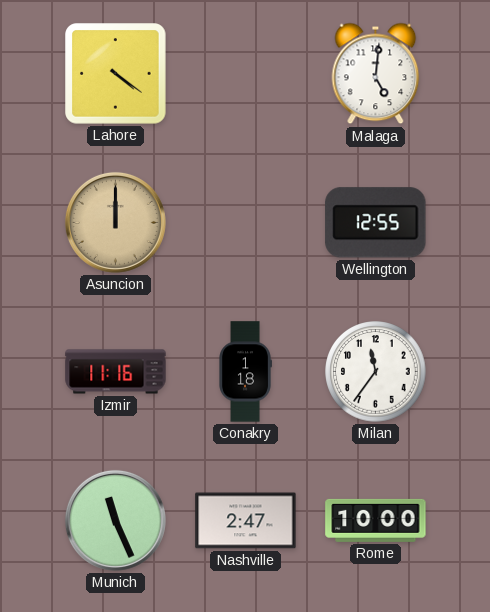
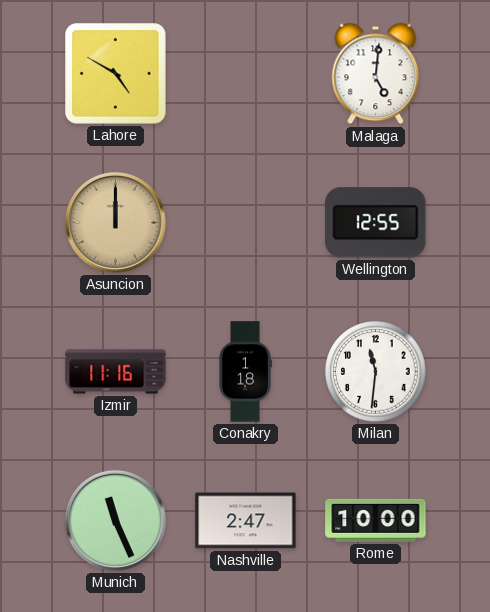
Lahore: 4:21 -> 4:50
Milan: 11:36 -> 11:31
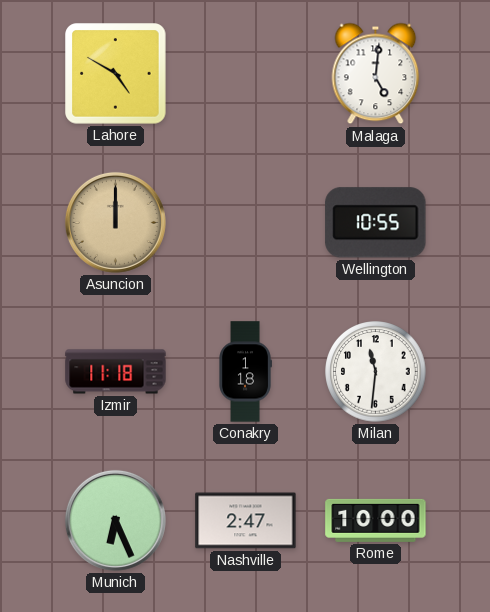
Wellington: 12:55 -> 10:55
Izmir: 11:16 -> 11:18
Munich: 11:26 -> 6:26
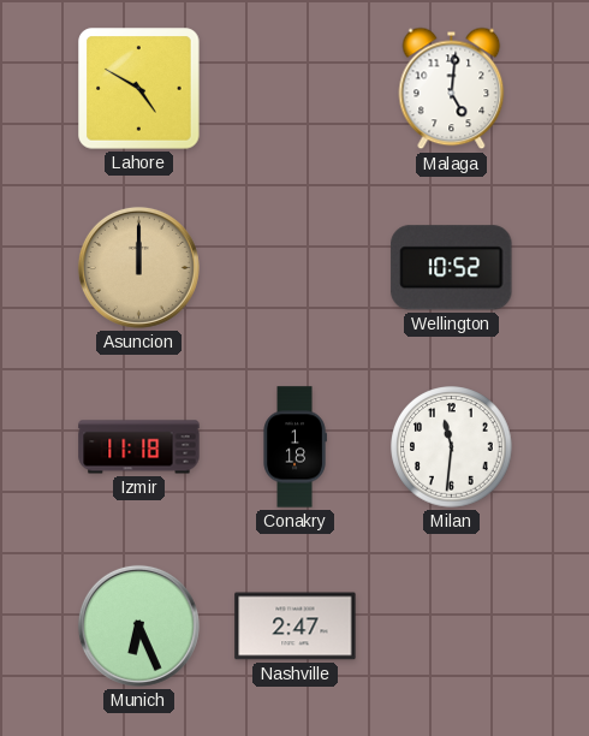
Wellington: 10:55 -> 10:52
Rome: 10:00 -> none
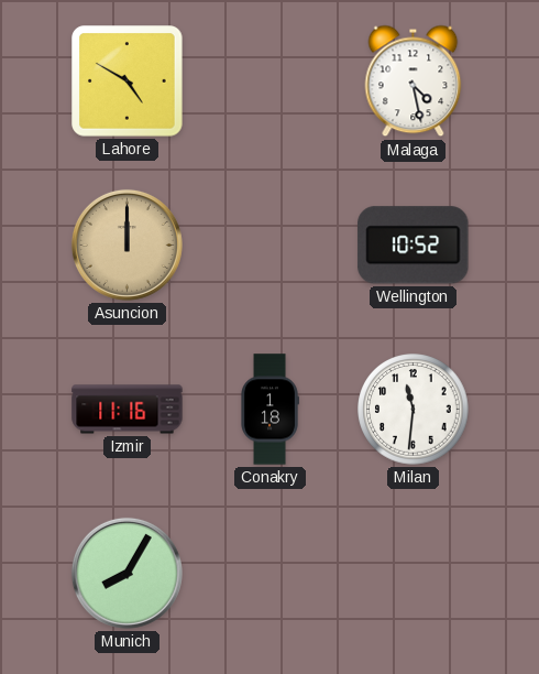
Malaga: 5:01 -> 4:28
Izmir: 11:18 -> 11:16
Munich: 6:26 -> 8:05
Nashville: 2:47 -> none
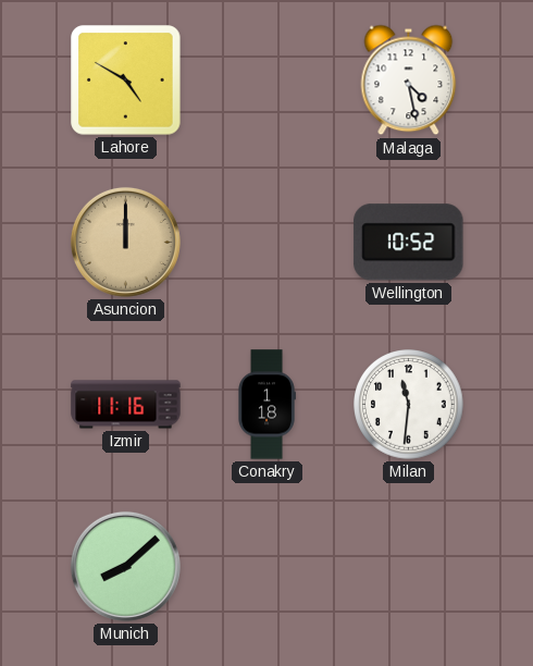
Munich: 8:05 -> 8:08
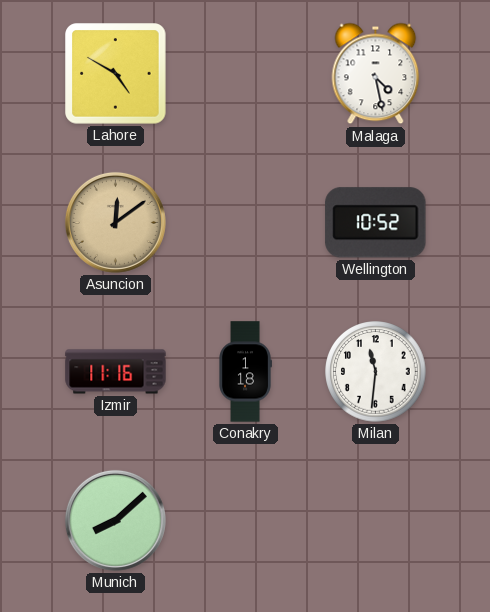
Asuncion: 12:00 -> 12:09
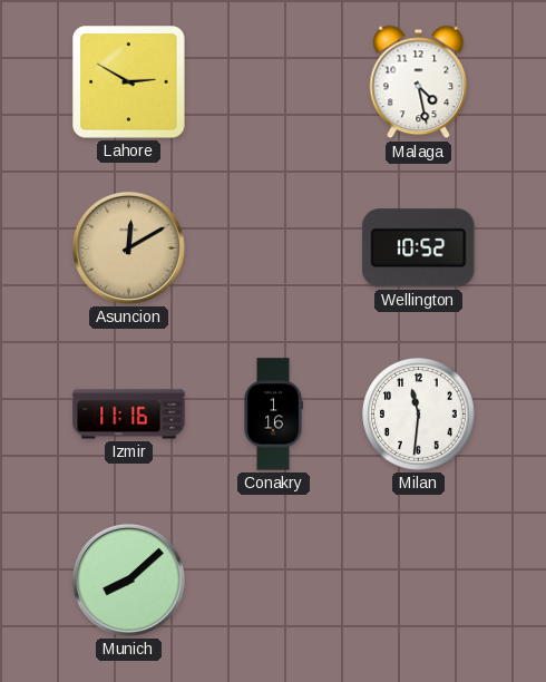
Lahore: 4:50 -> 2:50
Asuncion: 12:09 -> 12:10
Conakry: 1:18 -> 1:16
